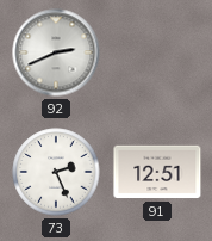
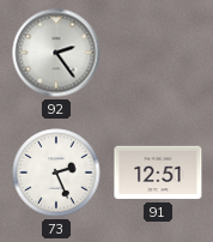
92: 2:41 -> 2:24
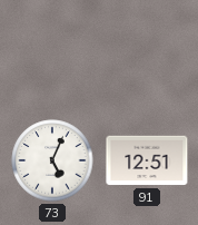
92: 2:24 -> none
73: 2:26 -> 5:04
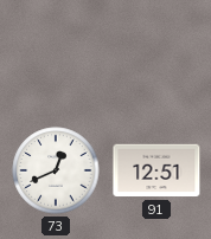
73: 5:04 -> 12:41
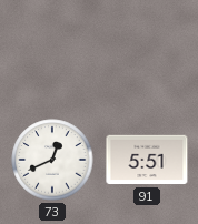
91: 12:51 -> 5:51
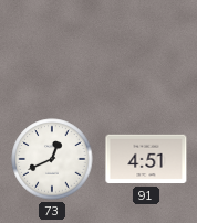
91: 5:51 -> 4:51
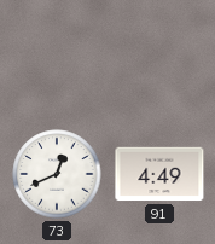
91: 4:51 -> 4:49
